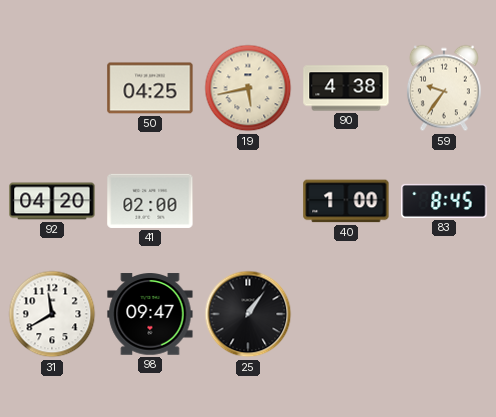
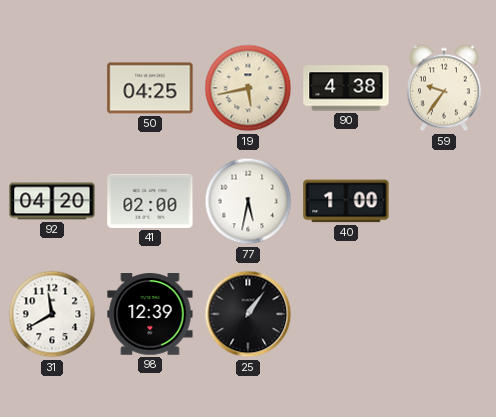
77: none -> 5:32
83: 8:45 -> none
98: 09:47 -> 12:39
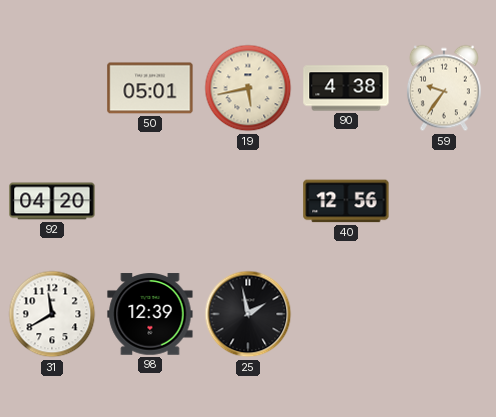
50: 04:25 -> 05:01
41: 02:00 -> none
77: 5:32 -> none
40: 1:00 -> 12:56
25: 1:06 -> 1:58
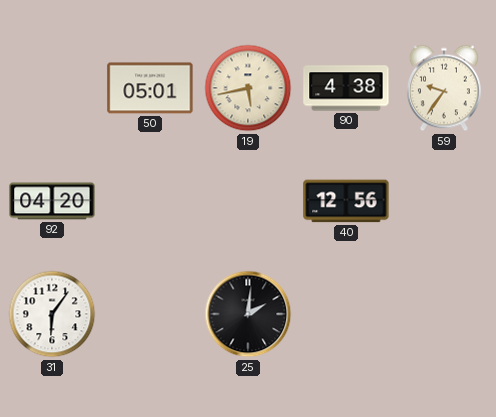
31: 11:40 -> 6:06
98: 12:39 -> none
25: 1:58 -> 2:01
